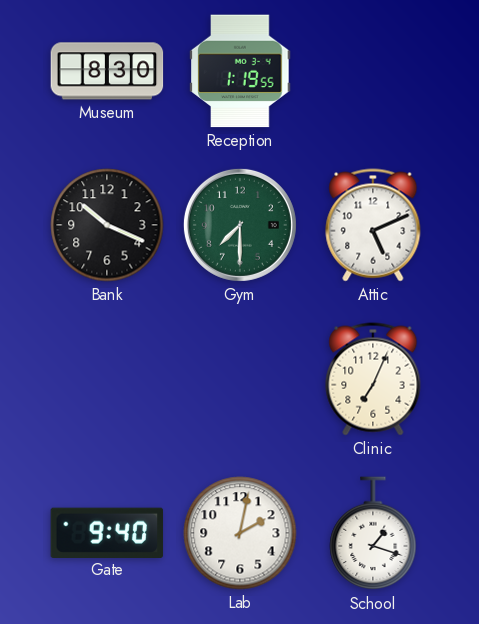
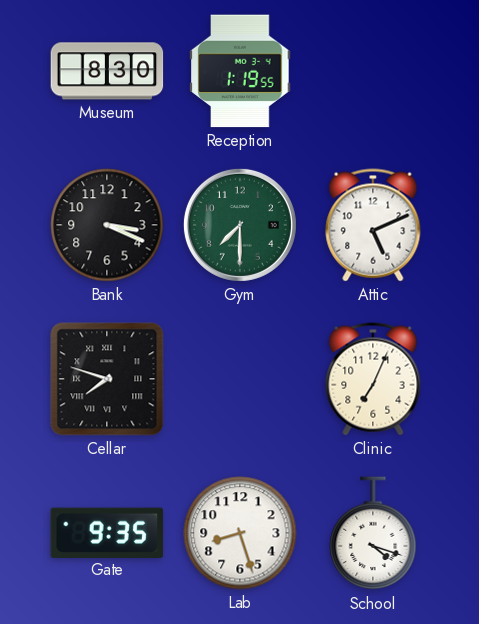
Bank: 10:19 -> 3:19
Cellar: none -> 7:48
Gate: 9:40 -> 9:35
Lab: 2:02 -> 8:27
School: 1:18 -> 4:18
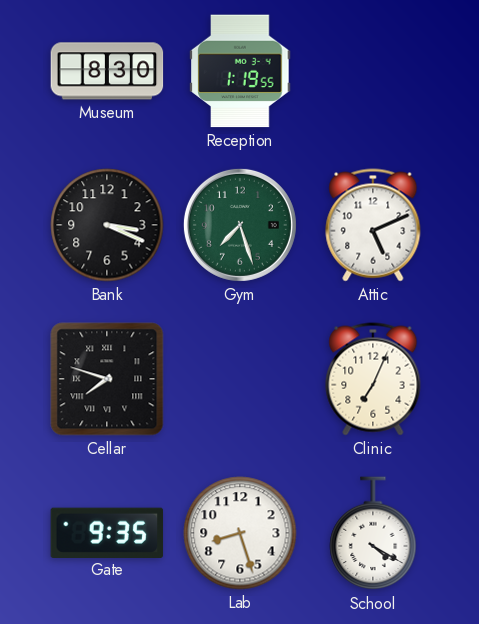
Gym: 7:30 -> 7:27
School: 4:18 -> 4:20
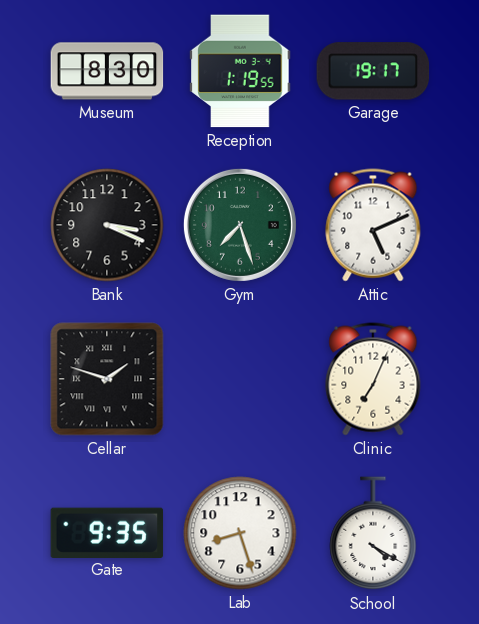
Garage: none -> 19:17
Cellar: 7:48 -> 1:48
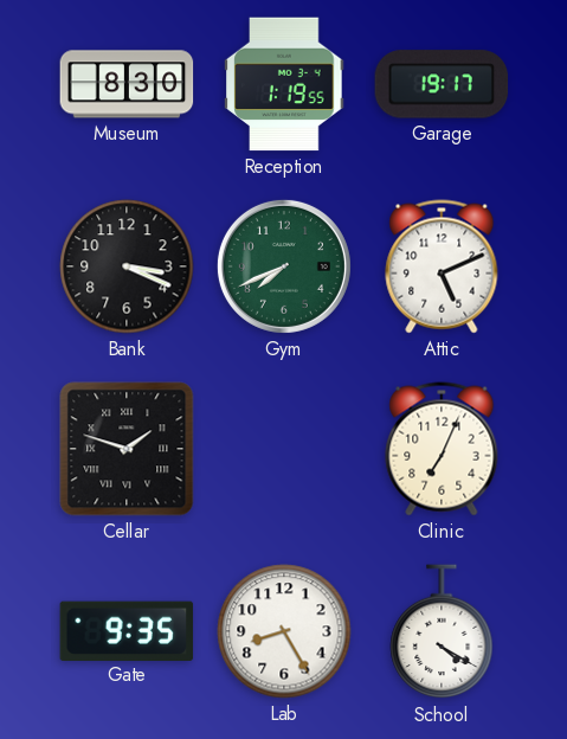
Gym: 7:27 -> 7:41
Lab: 8:27 -> 8:25
